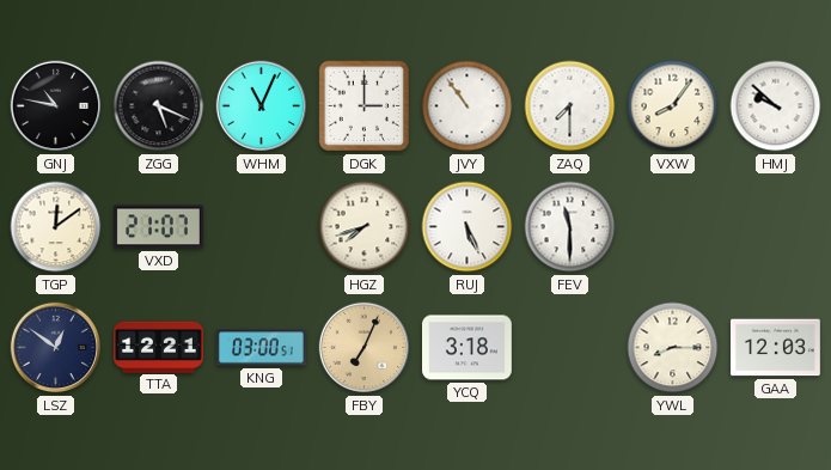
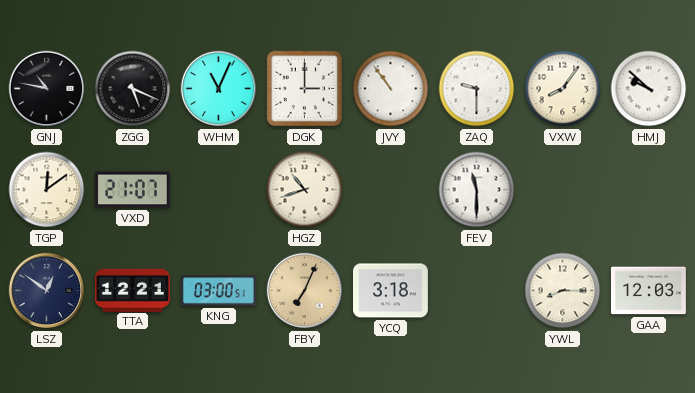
ZAQ: 7:30 -> 9:30
HGZ: 7:42 -> 10:42
RUJ: 5:26 -> none
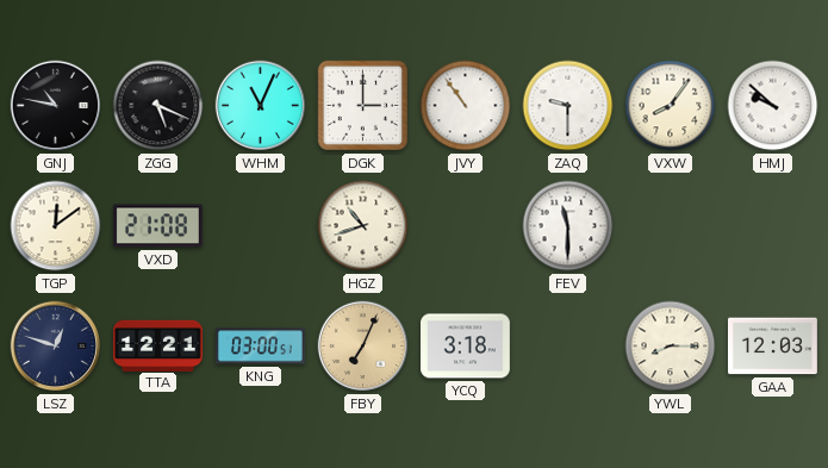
VXD: 21:07 -> 21:08
LSZ: 12:51 -> 12:48
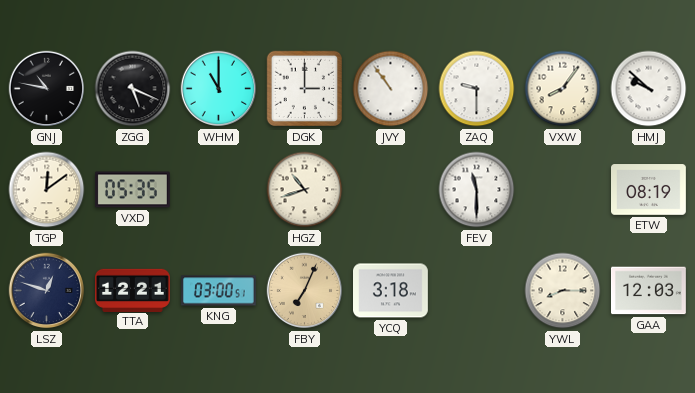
WHM: 11:04 -> 11:00
VXD: 21:08 -> 05:35
ETW: none -> 08:19
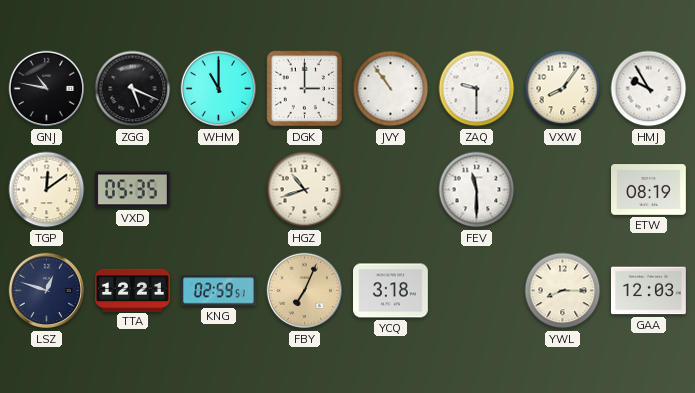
HMJ: 9:52 -> 9:55
KNG: 03:00 -> 02:59
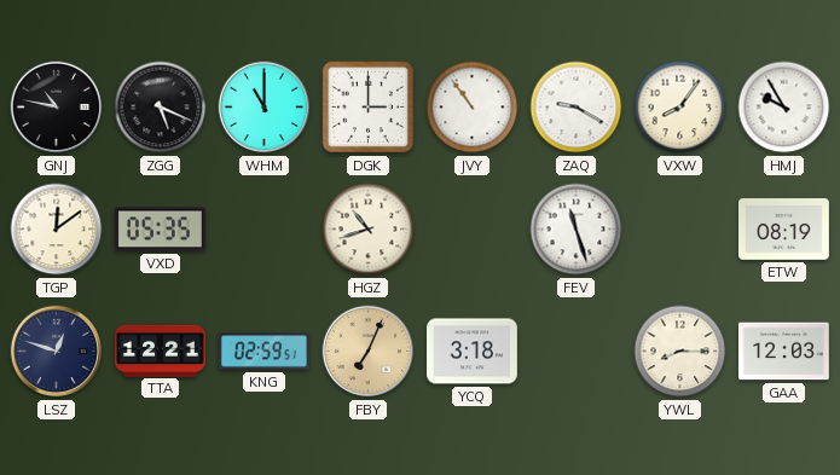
ZAQ: 9:30 -> 9:20
FEV: 11:30 -> 11:27
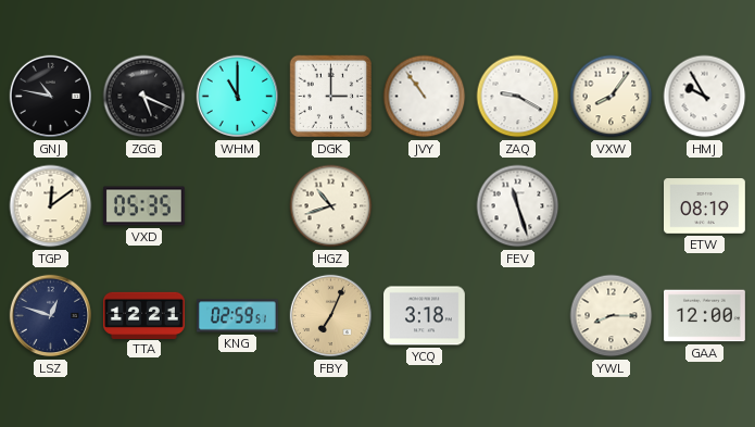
GAA: 12:03 -> 12:00
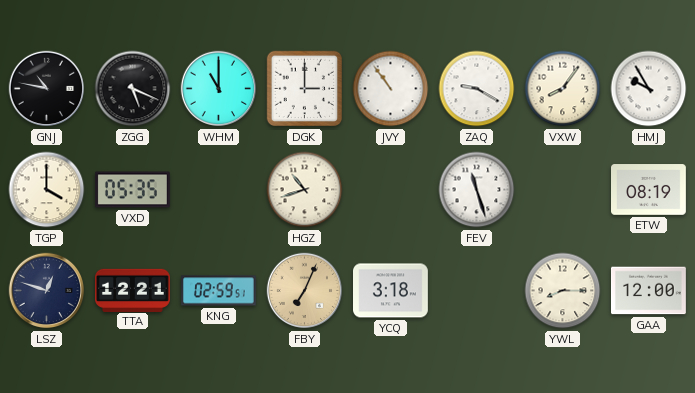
TGP: 12:09 -> 4:00
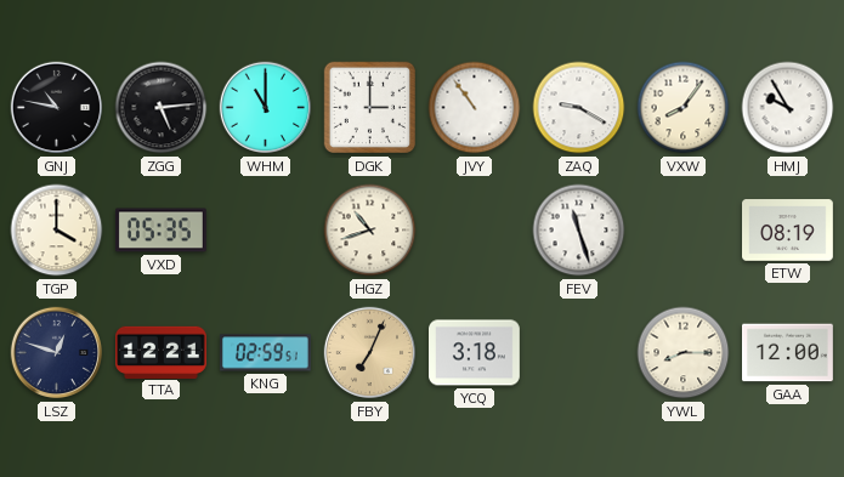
ZGG: 5:19 -> 5:14
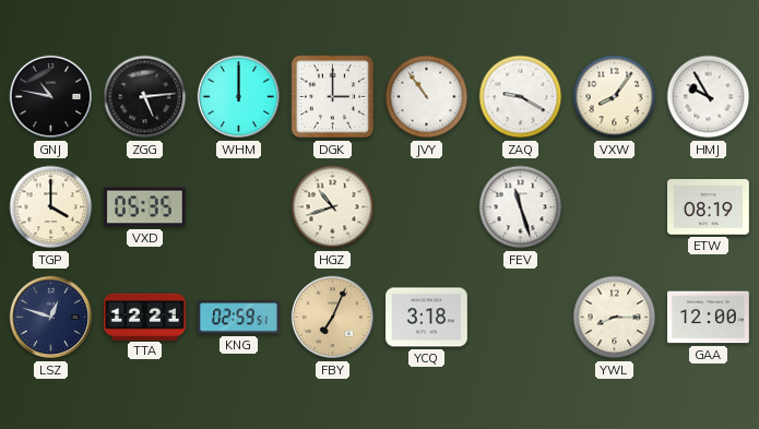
WHM: 11:00 -> 12:00
